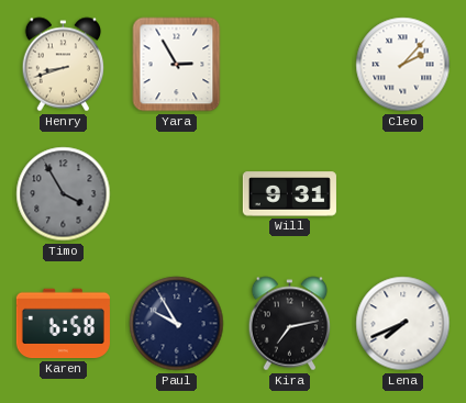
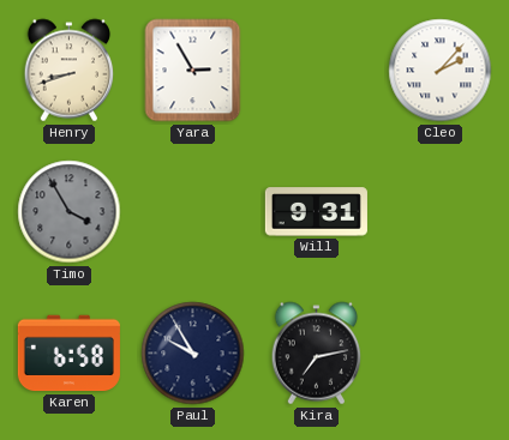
Lena: 7:41 -> none
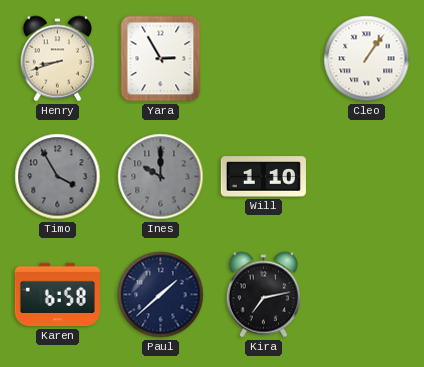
Cleo: 2:07 -> 1:06
Ines: none -> 10:00
Will: 9:31 -> 1:10
Paul: 9:55 -> 1:38
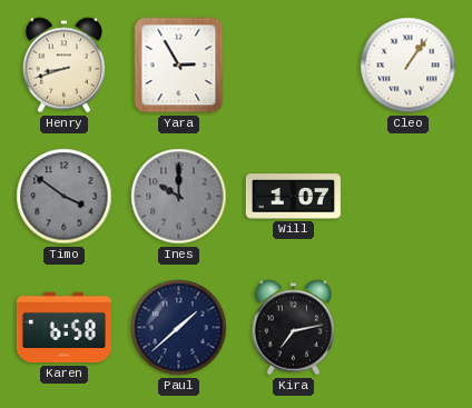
Timo: 3:55 -> 3:51
Will: 1:10 -> 1:07
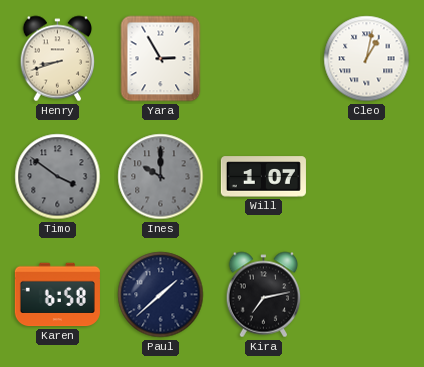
Cleo: 1:06 -> 1:02
